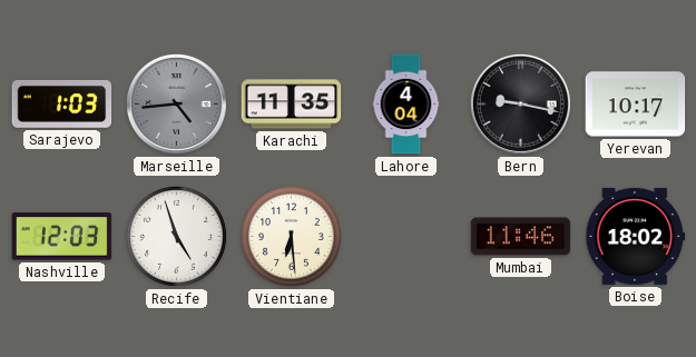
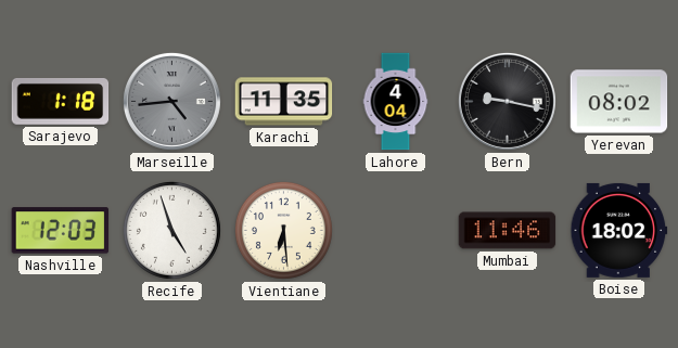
Sarajevo: 1:03 -> 1:18
Yerevan: 10:17 -> 08:02
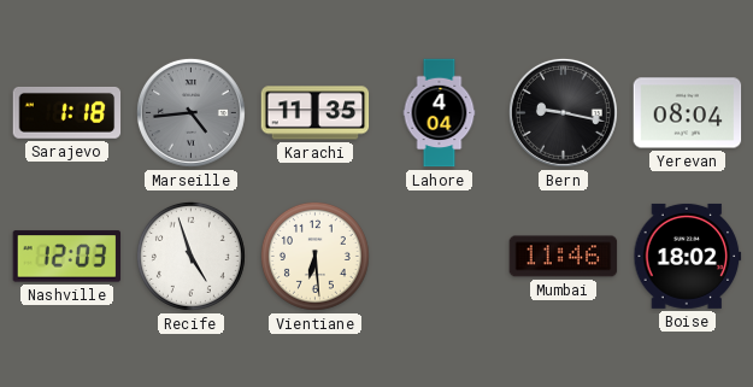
Yerevan: 08:02 -> 08:04
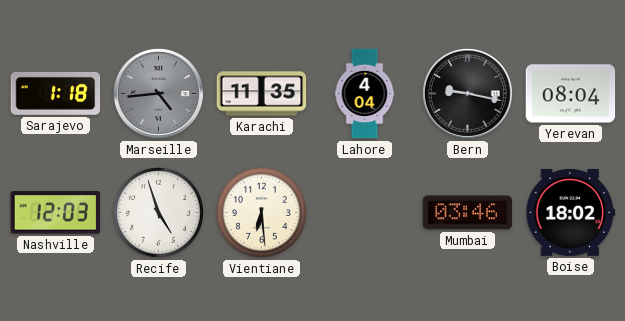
Mumbai: 11:46 -> 03:46
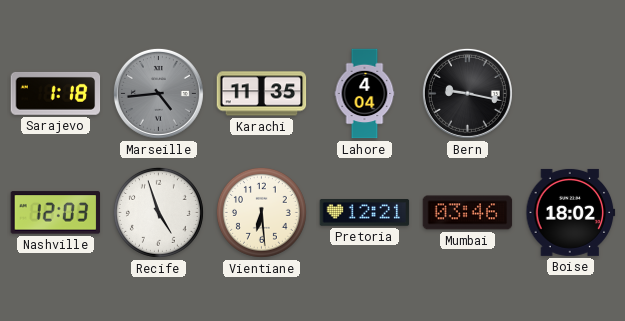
Yerevan: 08:04 -> none
Pretoria: none -> 12:21
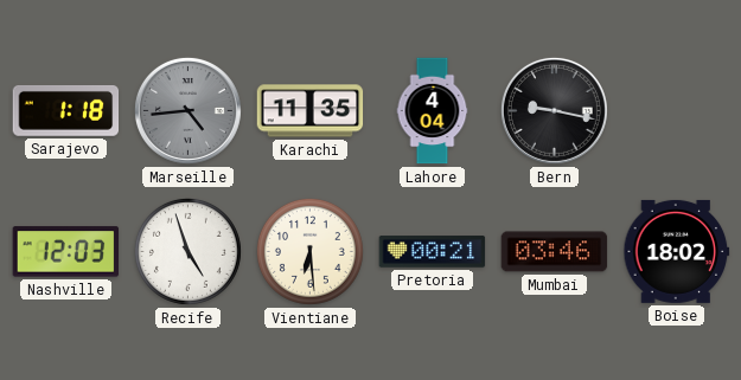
Pretoria: 12:21 -> 00:21
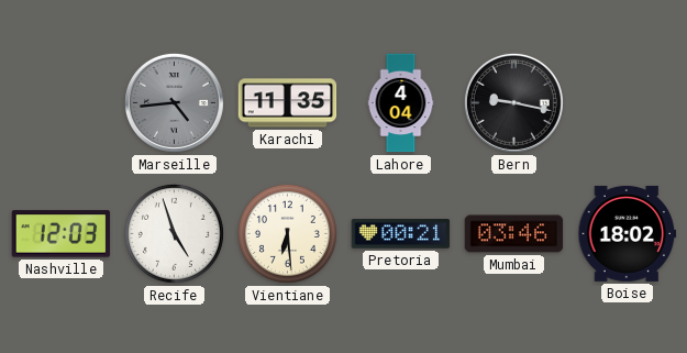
Sarajevo: 1:18 -> none
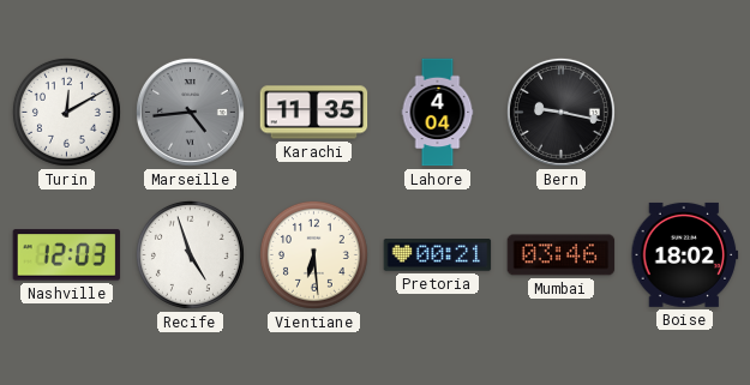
Turin: none -> 12:10
